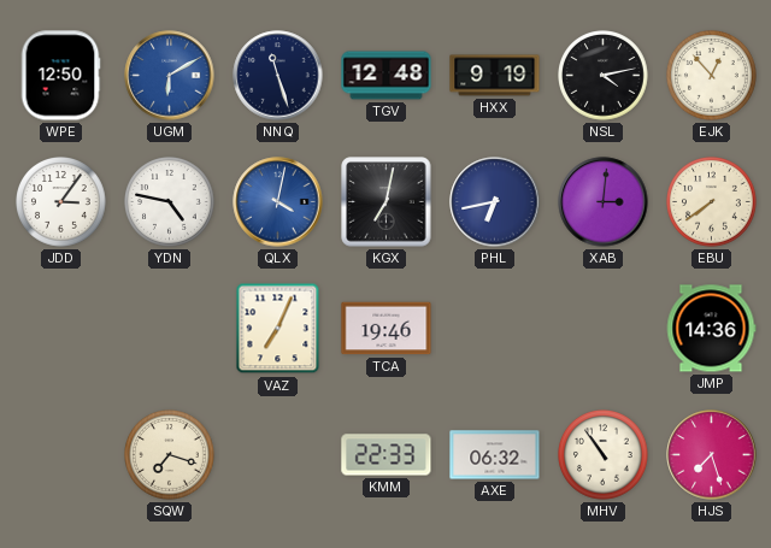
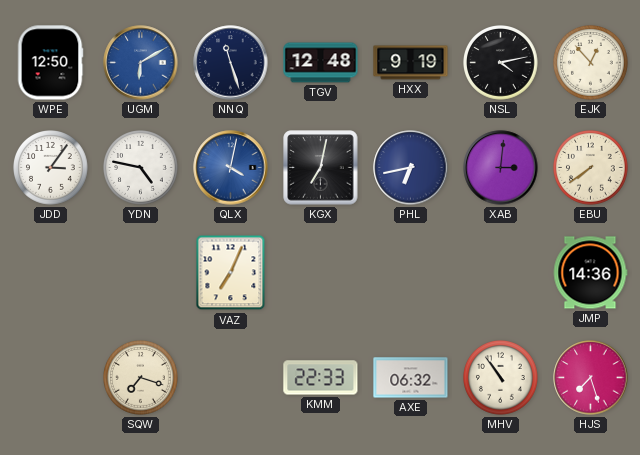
TCA: 19:46 -> none
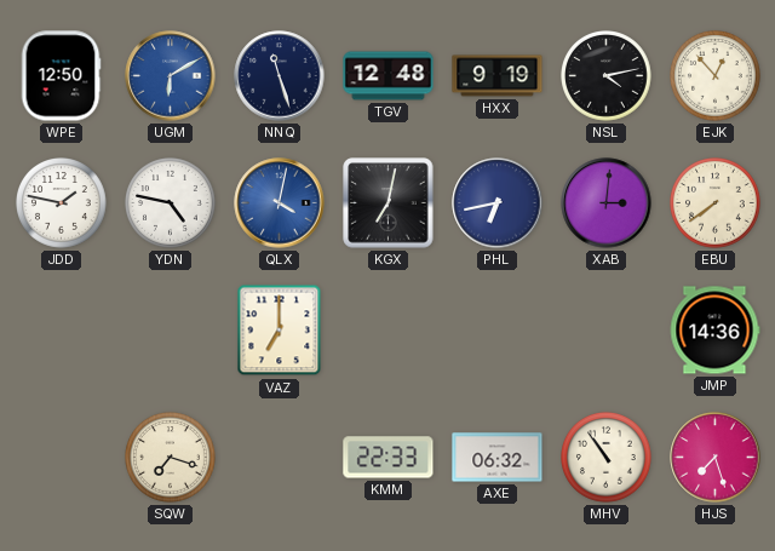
JDD: 3:06 -> 1:47
VAZ: 7:04 -> 7:00
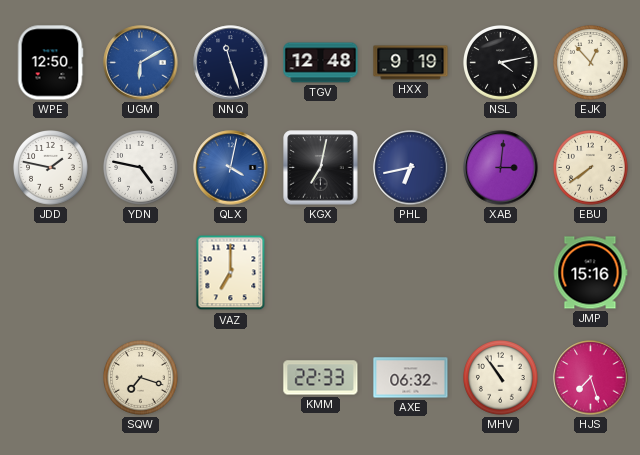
JMP: 14:36 -> 15:16
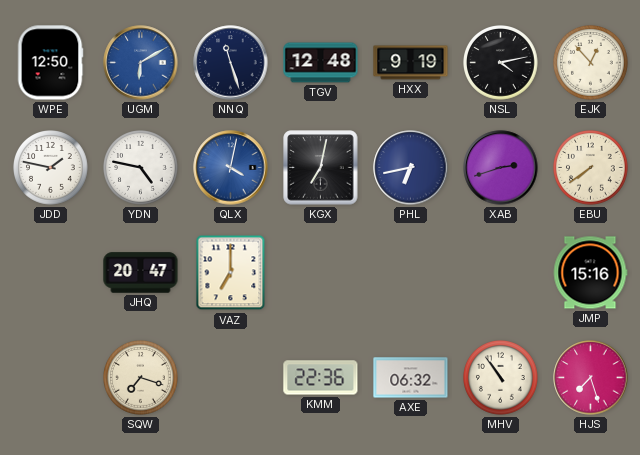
XAB: 3:01 -> 2:42
JHQ: none -> 20:47
KMM: 22:33 -> 22:36
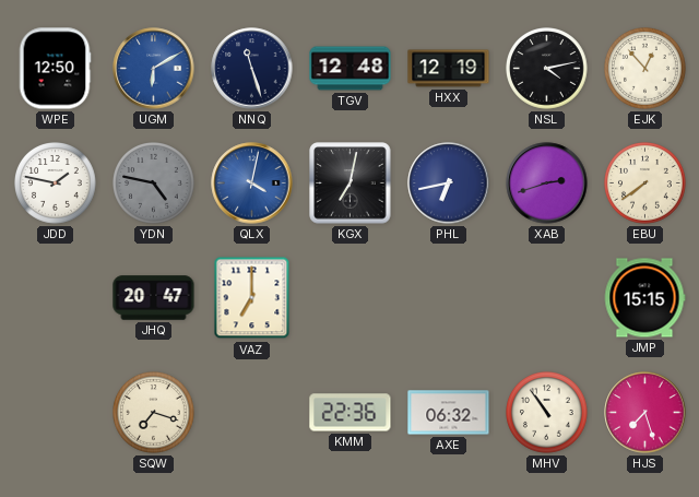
HXX: 9:19 -> 12:19
YDN dial: white -> grey
JMP: 15:16 -> 15:15
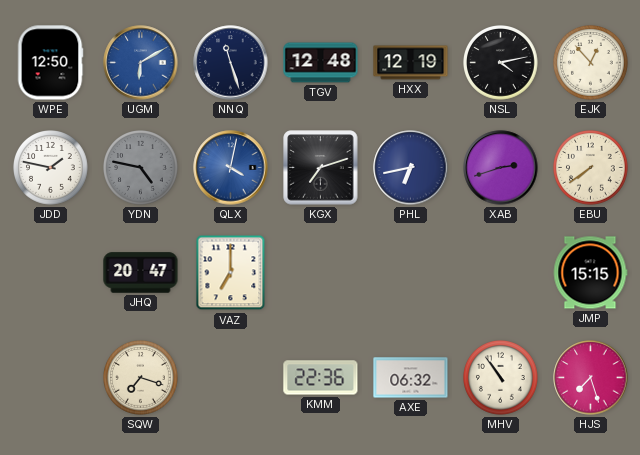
KGX: 7:02 -> 7:12
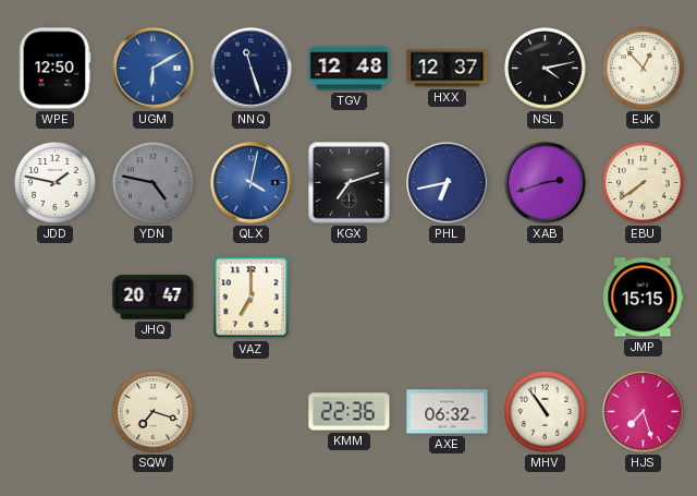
HXX: 12:19 -> 12:37
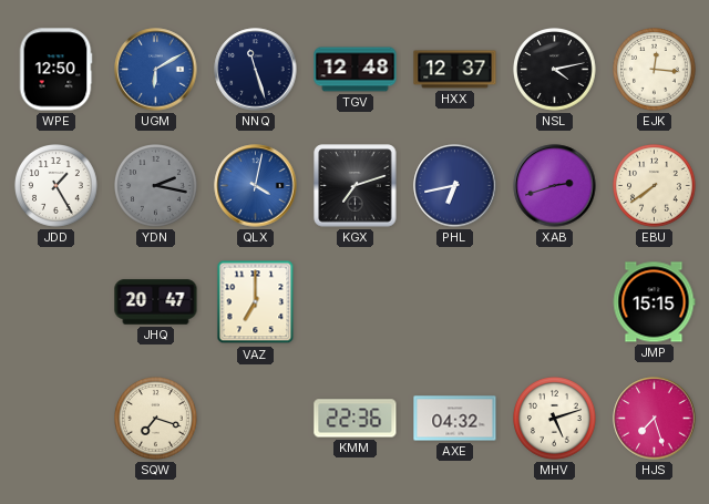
EJK: 12:53 -> 12:16
JDD: 1:47 -> 1:25
YDN: 4:47 -> 2:17
AXE: 06:32 -> 04:32
MHV: 10:54 -> 5:12
